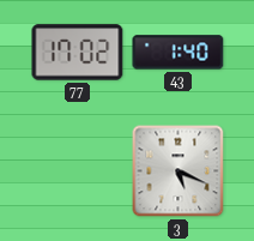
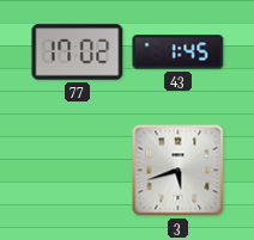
43: 1:40 -> 1:45
3: 5:19 -> 5:42
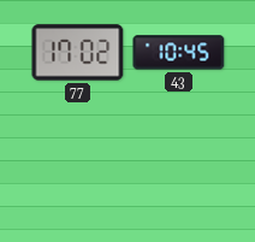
43: 1:45 -> 10:45
3: 5:42 -> none
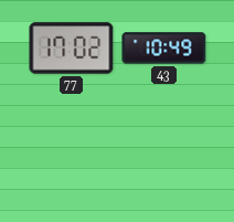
43: 10:45 -> 10:49
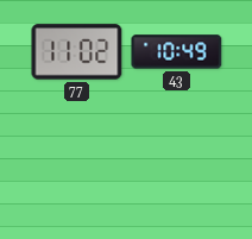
77: 17:02 -> 11:02
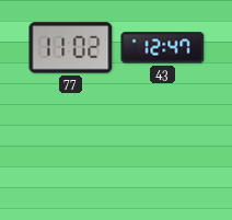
43: 10:49 -> 12:47
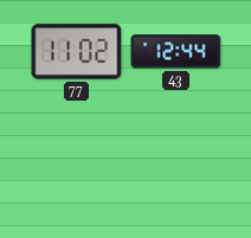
43: 12:47 -> 12:44
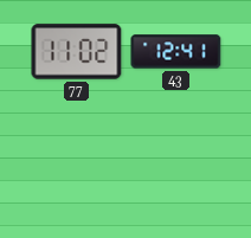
43: 12:44 -> 12:41
